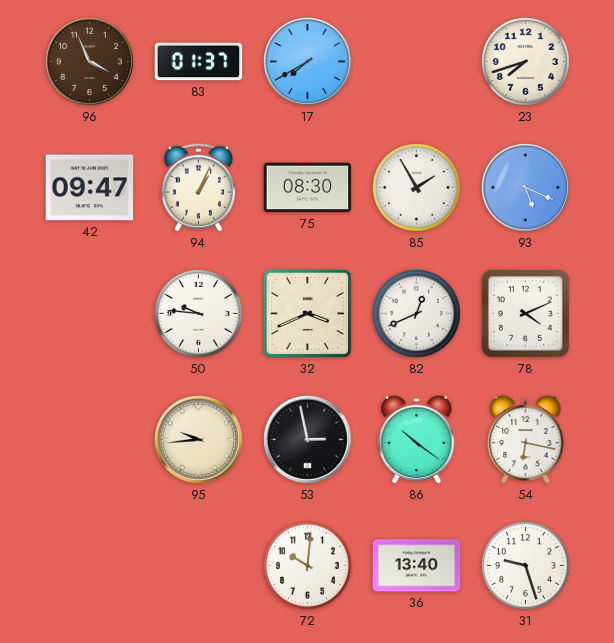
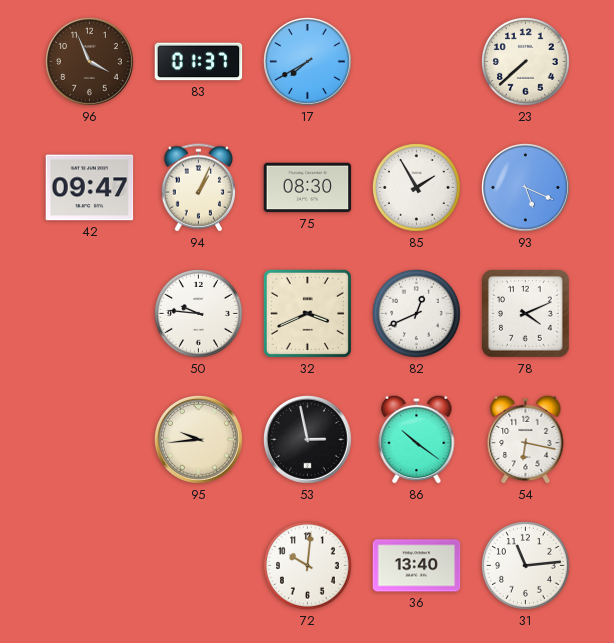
23: 7:42 -> 7:38
31: 9:27 -> 11:14
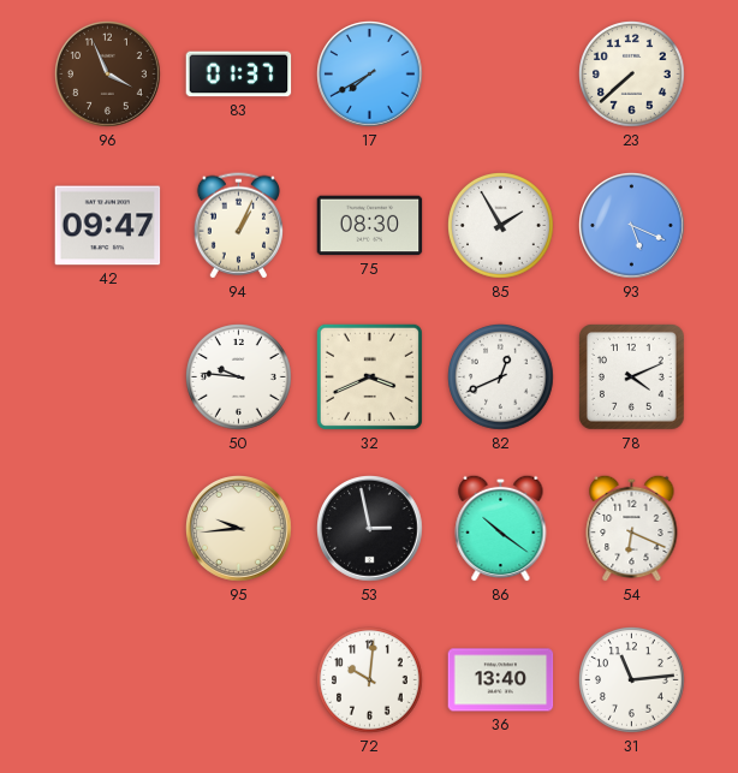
54: 6:17 -> 6:19
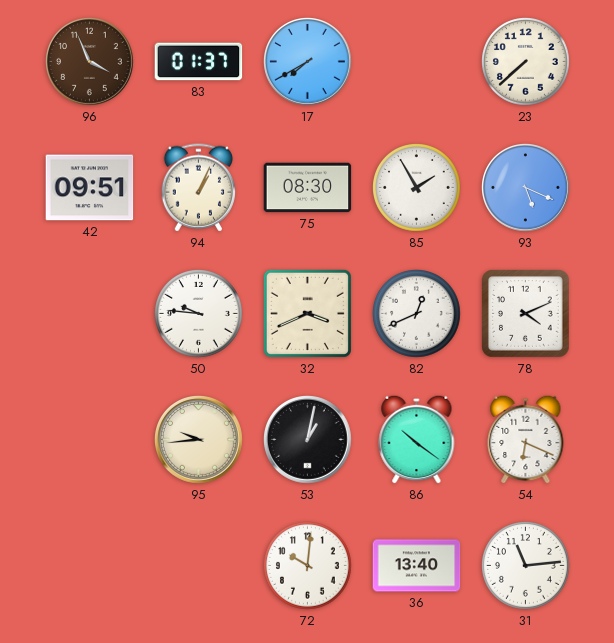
42: 09:47 -> 09:51
53: 2:58 -> 1:02
